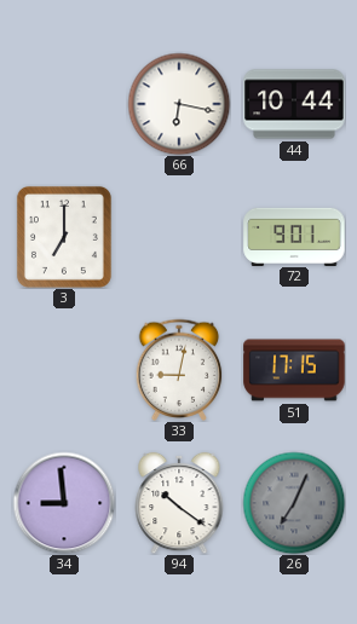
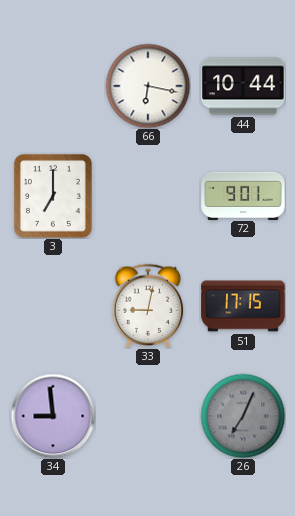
94: 10:21 -> none
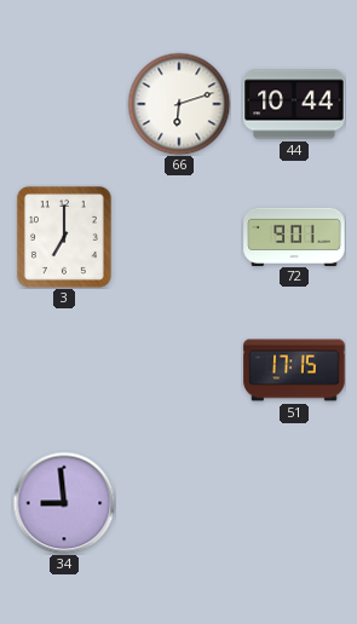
66: 6:17 -> 6:12
33: 9:02 -> none
26: 7:04 -> none
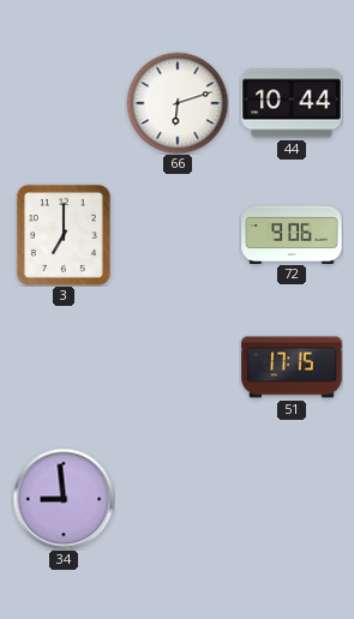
72: 9:01 -> 9:06
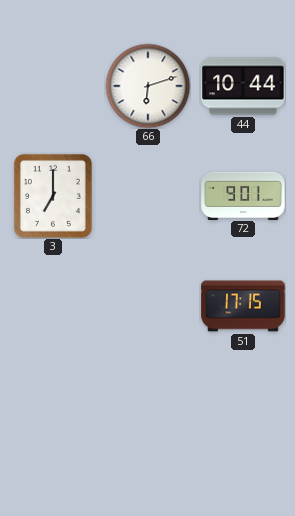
72: 9:06 -> 9:01
34: 8:59 -> none
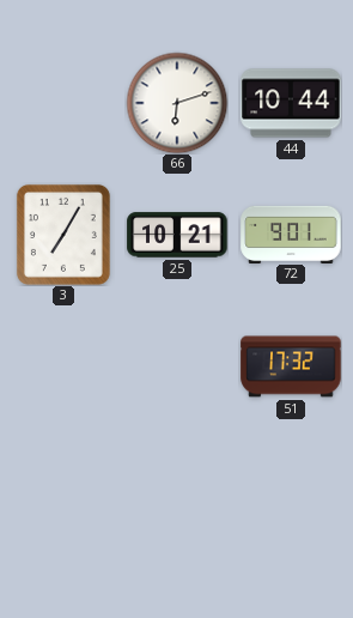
3: 7:00 -> 7:05
25: none -> 10:21
51: 17:15 -> 17:32
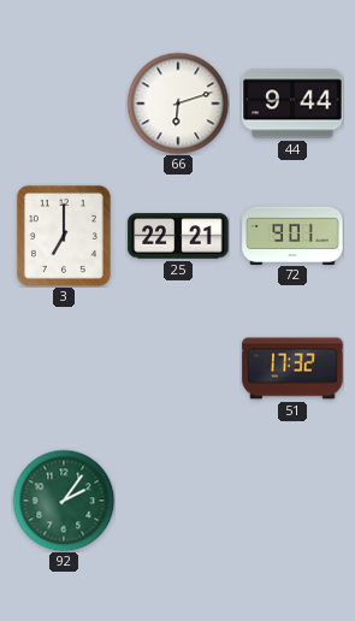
44: 10:44 -> 9:44
3: 7:05 -> 7:00
25: 10:21 -> 22:21
92: none -> 2:06
